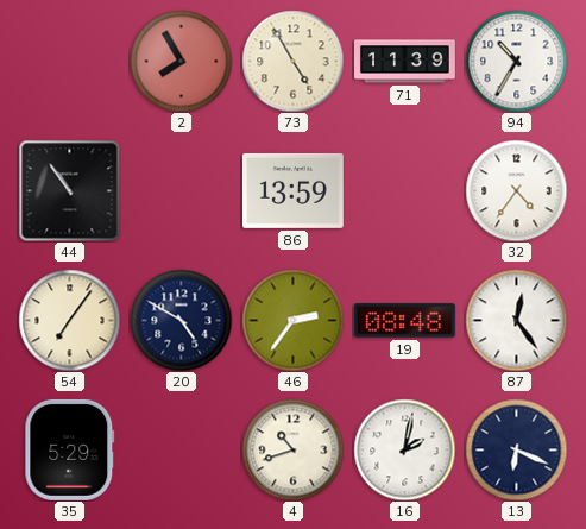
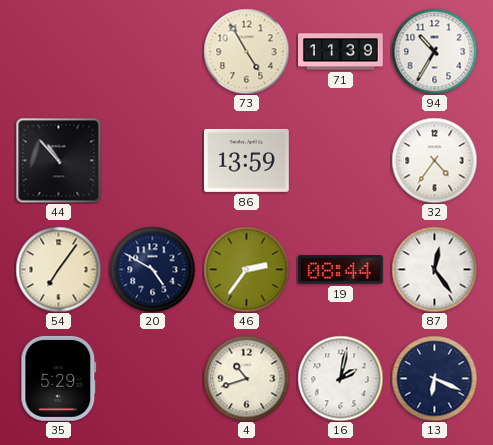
2: 7:55 -> none
44: 10:54 -> 10:53
19: 08:48 -> 08:44
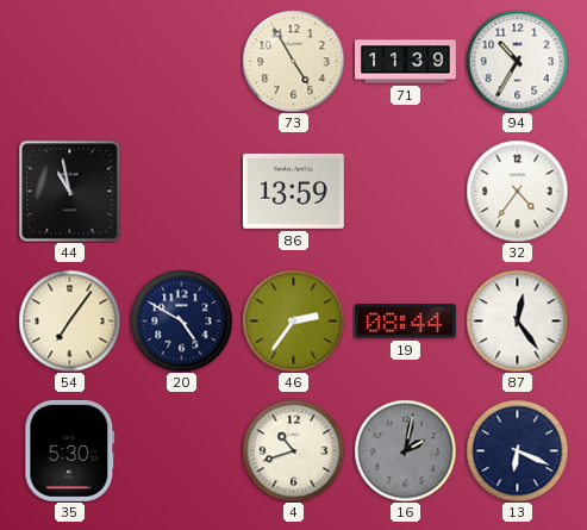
44: 10:53 -> 10:58
35: 5:29 -> 5:30
16 dial: white -> grey
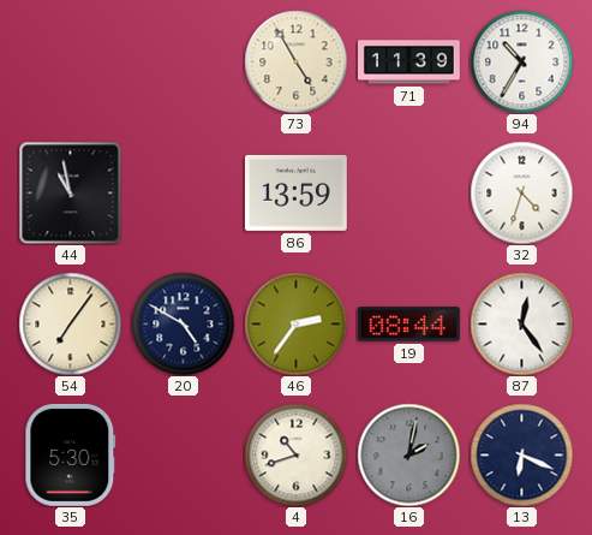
32: 4:36 -> 4:33
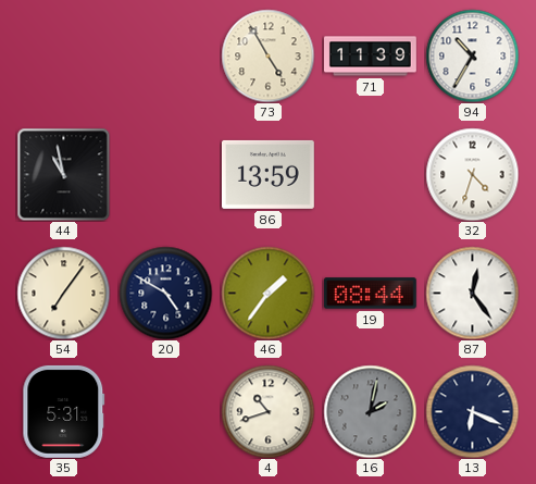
46: 2:36 -> 1:36
35: 5:30 -> 5:31
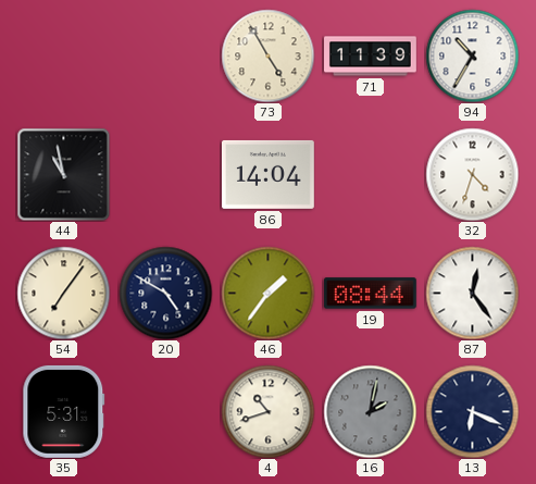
86: 13:59 -> 14:04
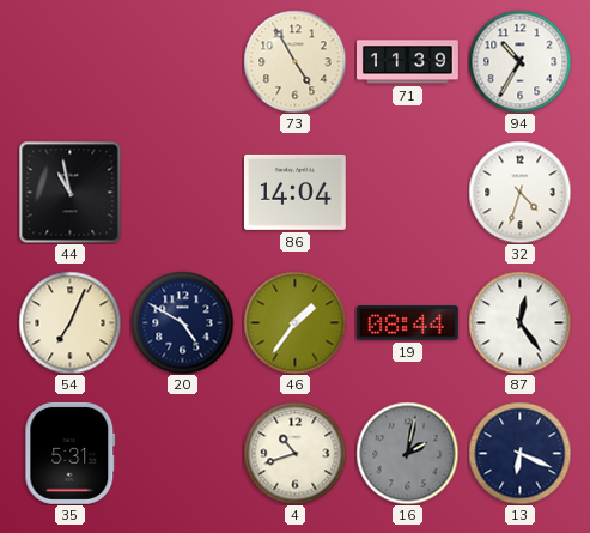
54: 7:06 -> 7:04
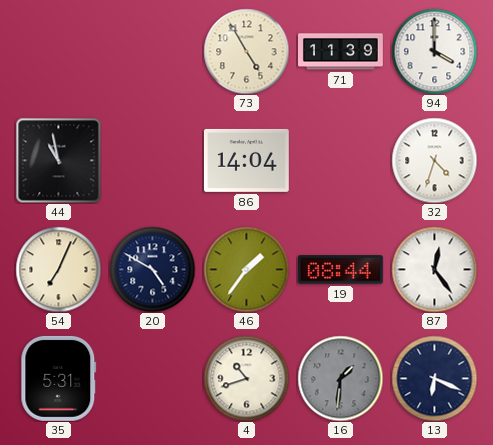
94: 10:35 -> 4:00
16: 2:02 -> 1:31
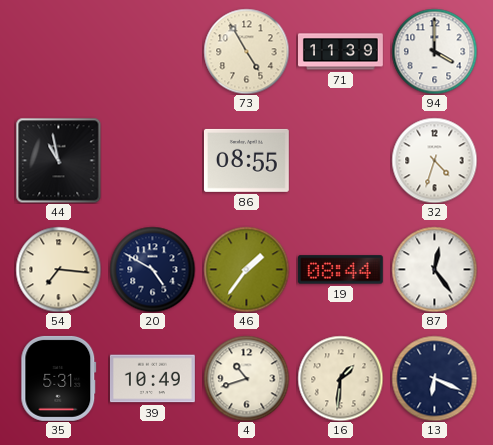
86: 14:04 -> 08:55
54: 7:04 -> 7:16
39: none -> 10:49
16 dial: grey -> cream
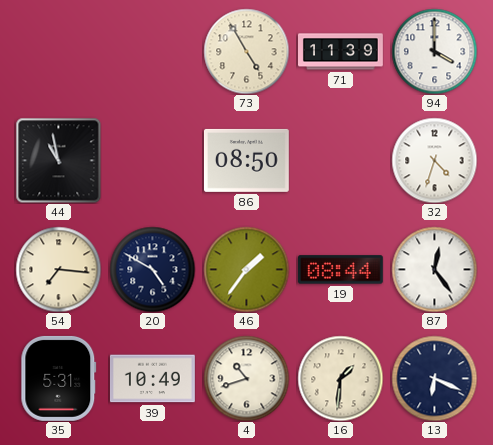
86: 08:55 -> 08:50
